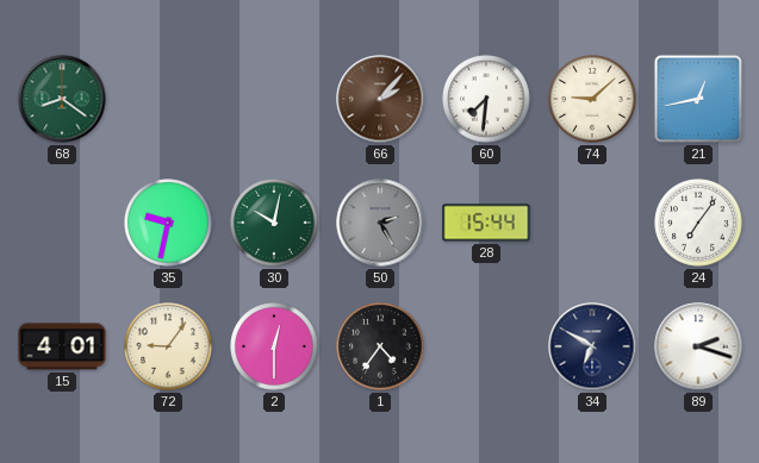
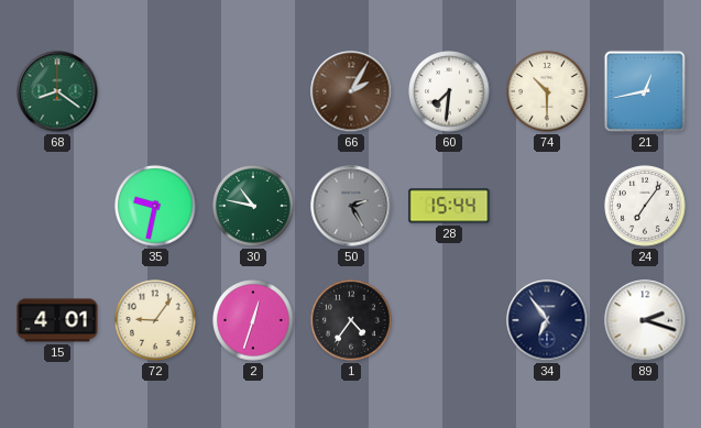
66: 2:07 -> 2:05
74: 9:08 -> 10:30
30: 10:02 -> 10:47
2: 12:30 -> 12:33
34: 6:50 -> 6:54
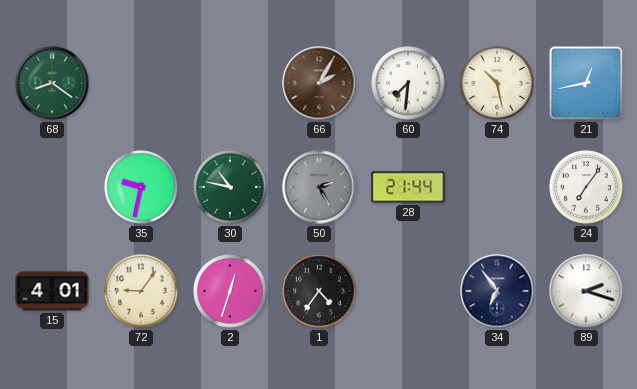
74: 10:30 -> 10:28
28: 15:44 -> 21:44
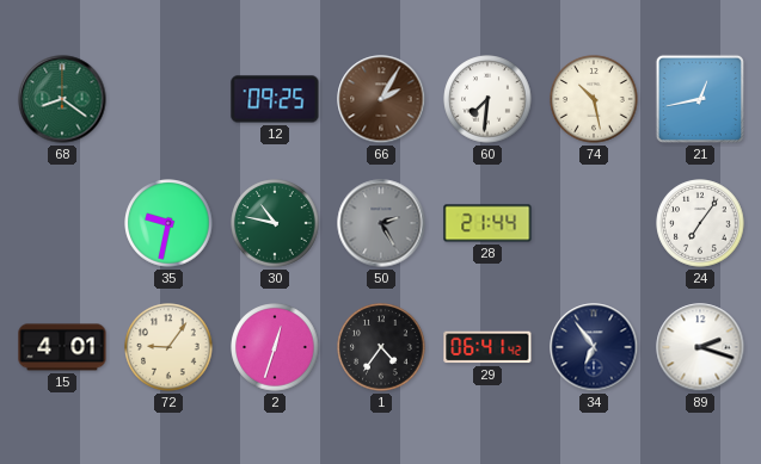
12: none -> 09:25
29: none -> 06:41
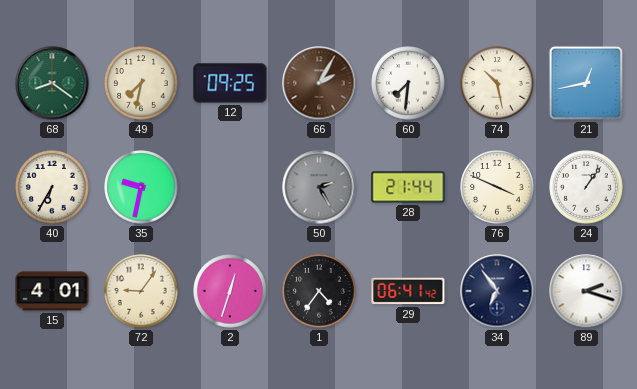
49: none -> 7:32
40: none -> 6:35
30: 10:47 -> none
76: none -> 3:49
24: 7:06 -> 1:06
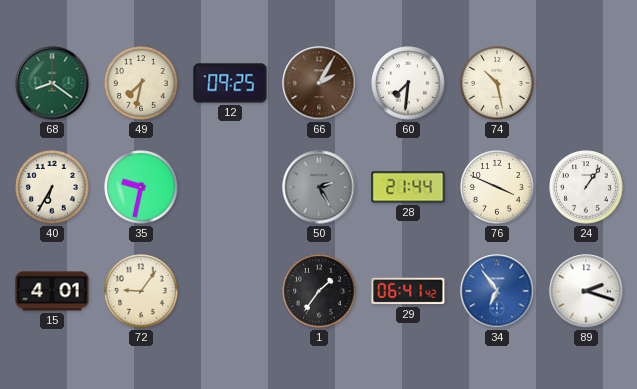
21: 12:43 -> none
2: 12:33 -> none
1: 4:36 -> 1:36
34 dial: navy -> blue
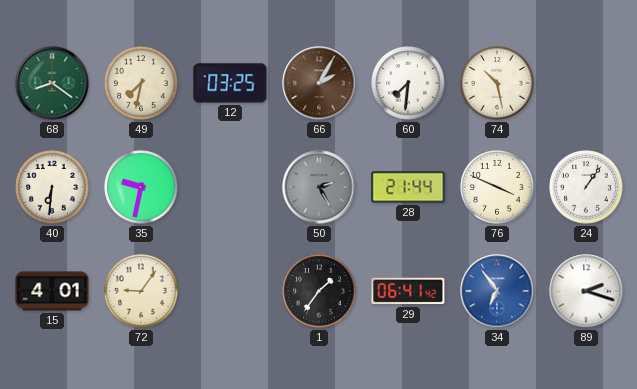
12: 09:25 -> 03:25
40: 6:35 -> 6:31
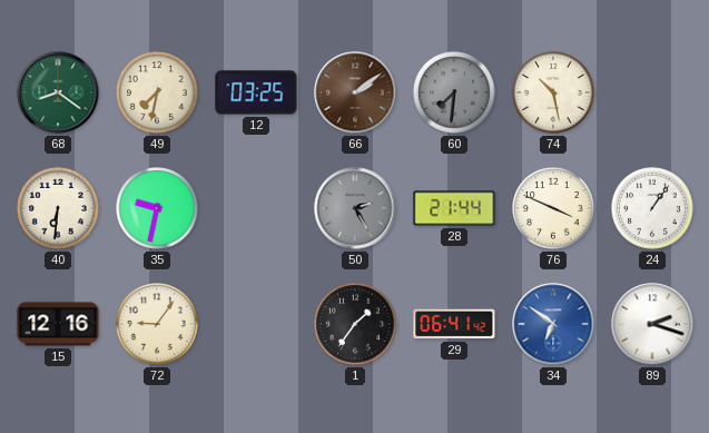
66: 2:05 -> 2:09
60 dial: white -> grey
15: 4:01 -> 12:16
34: 6:54 -> 6:51
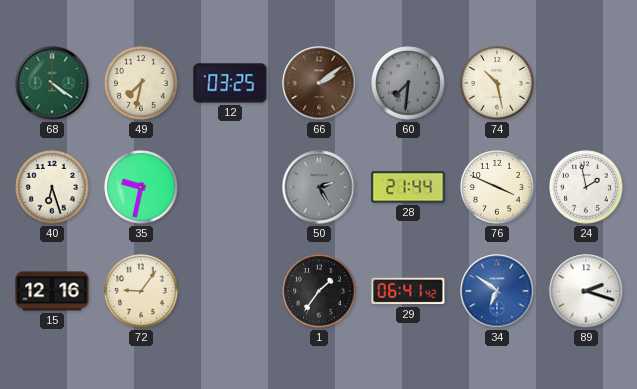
68: 8:21 -> 4:21
40: 6:31 -> 6:27
24: 1:06 -> 1:58
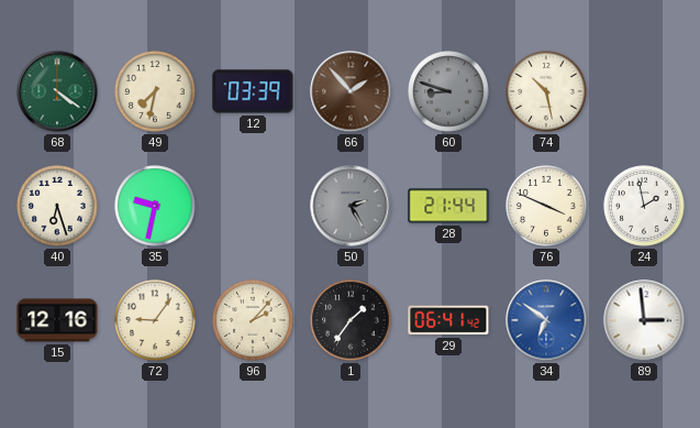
12: 03:25 -> 03:39
66: 2:09 -> 1:53
60: 7:31 -> 8:48
96: none -> 2:07
89: 2:18 -> 2:59
